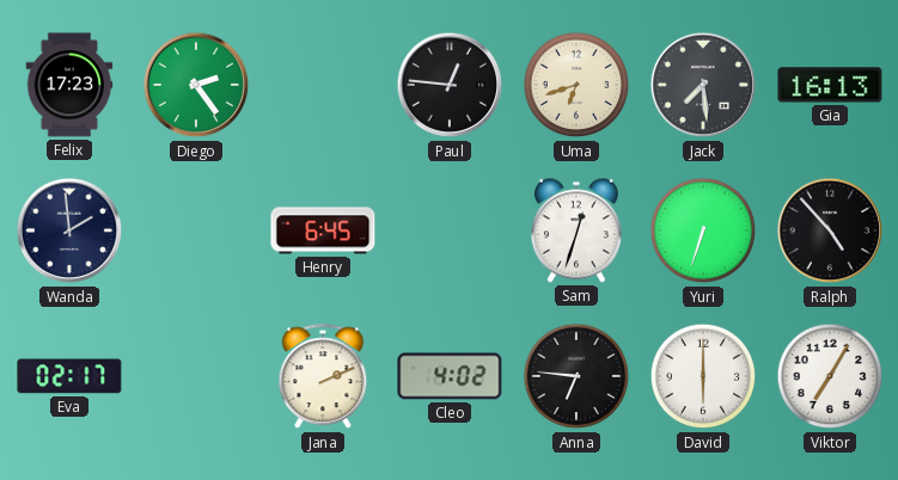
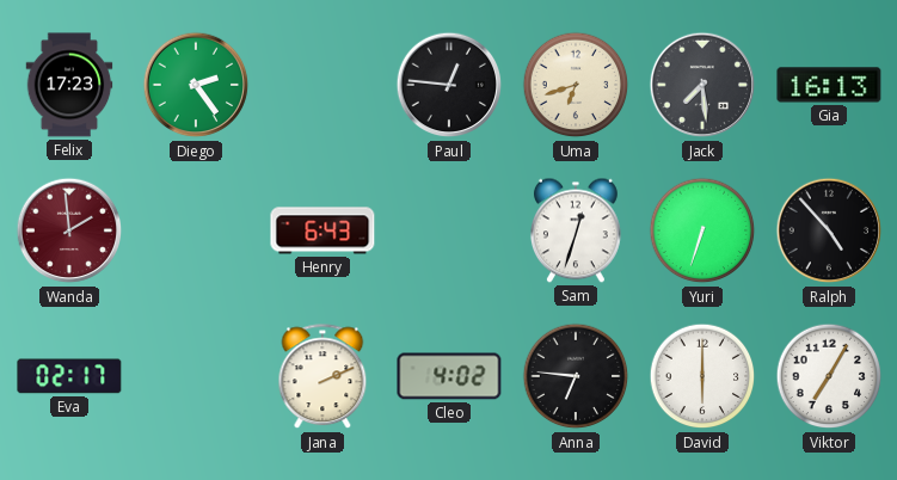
Wanda dial: navy -> burgundy
Henry: 6:45 -> 6:43
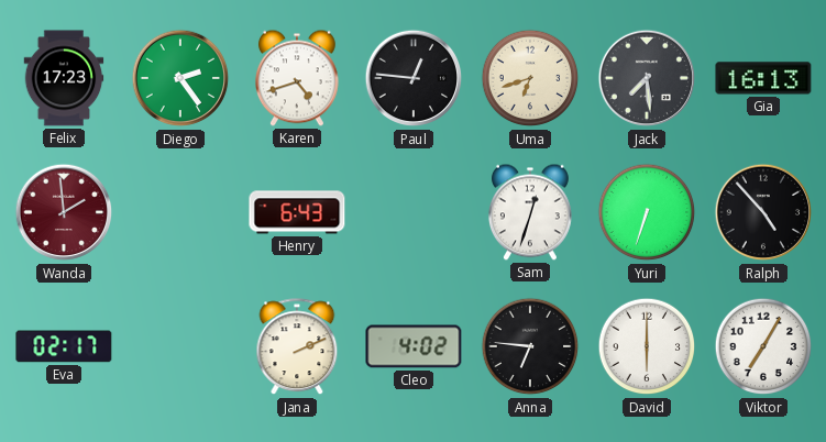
Karen: none -> 4:42
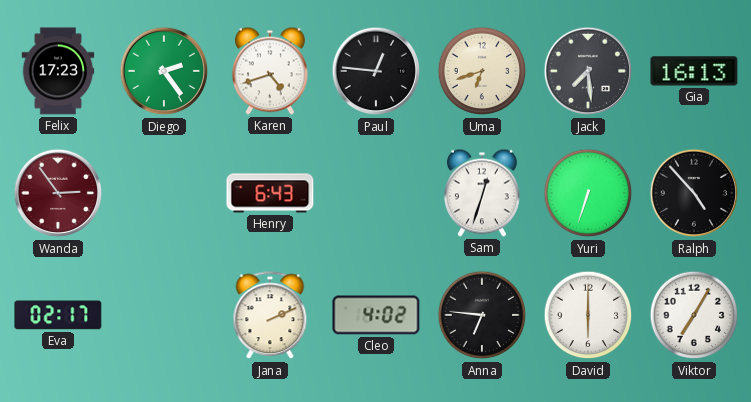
Wanda: 1:59 -> 2:54
